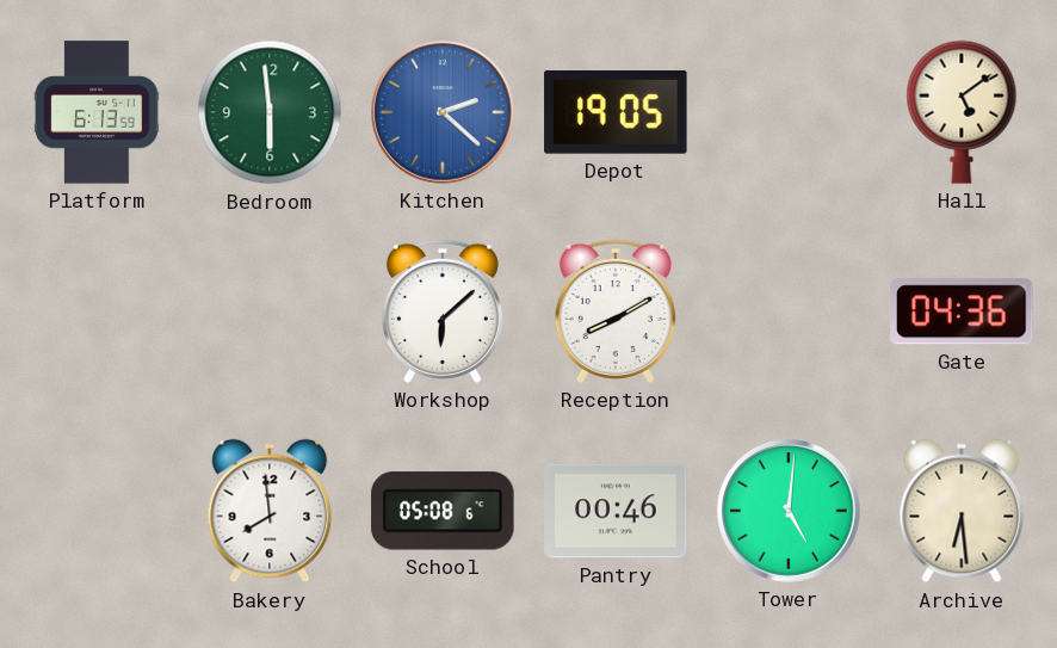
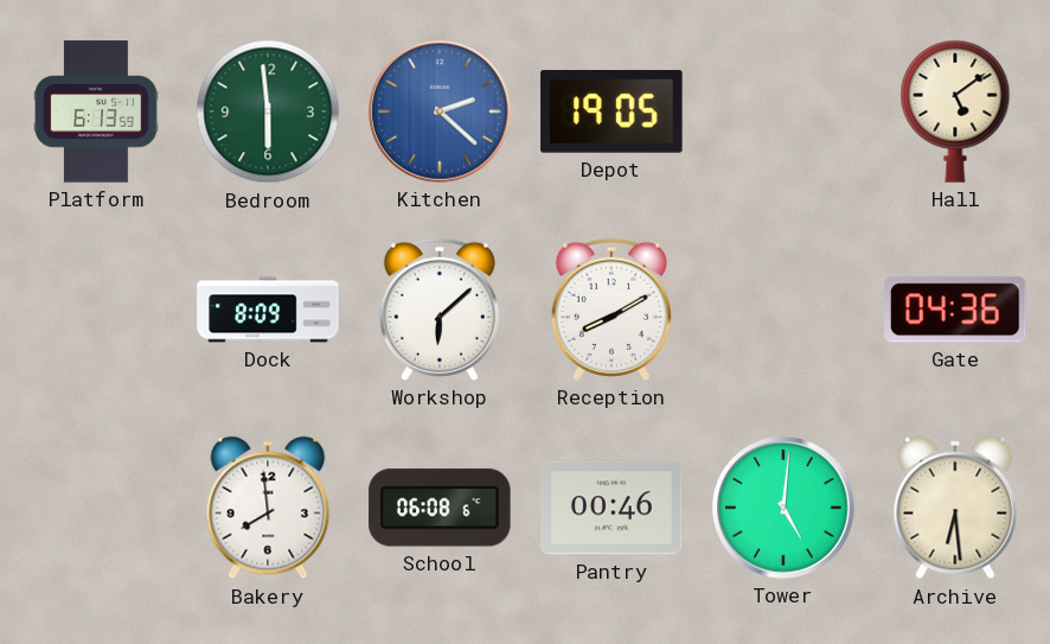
Dock: none -> 8:09
School: 05:08 -> 06:08
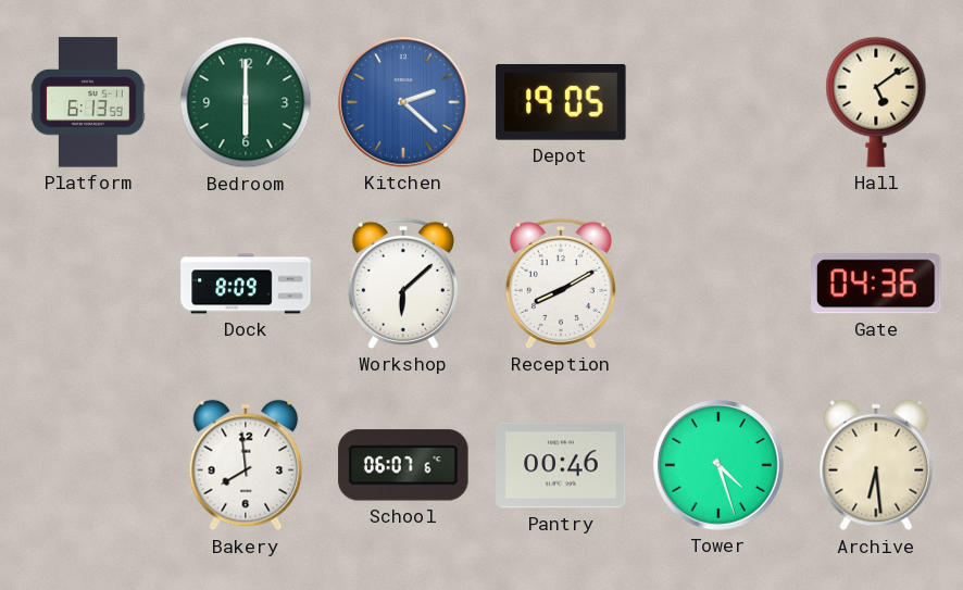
Bedroom: 5:59 -> 6:00
School: 06:08 -> 06:07
Tower: 5:01 -> 4:27
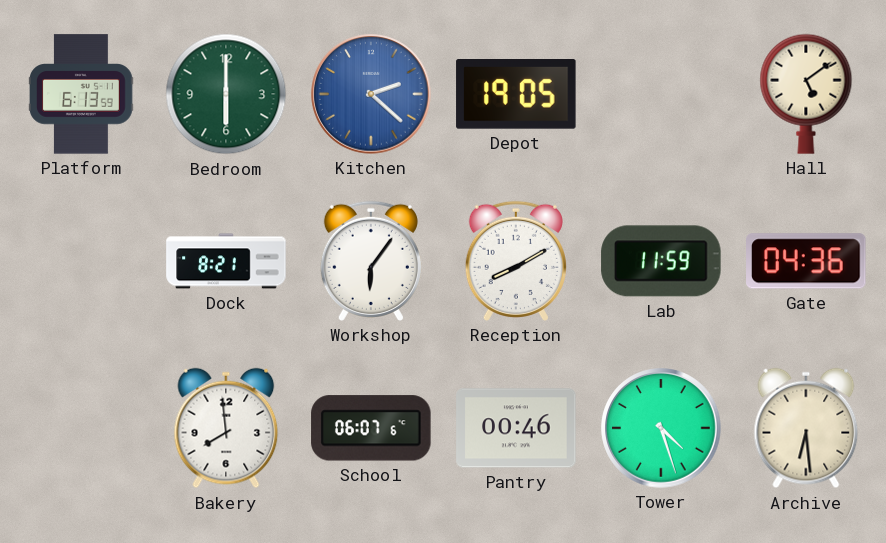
Dock: 8:09 -> 8:21
Workshop: 6:08 -> 6:06
Lab: none -> 11:59
